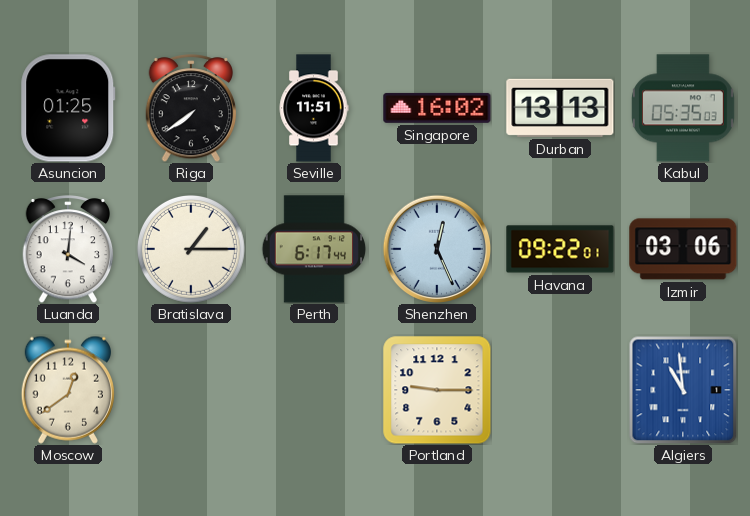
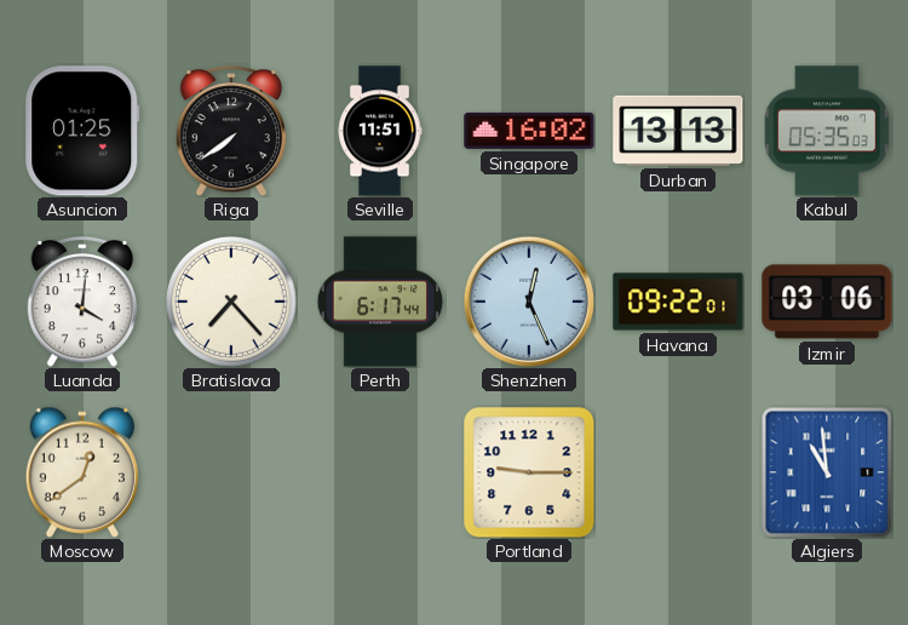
Bratislava: 1:15 -> 7:23
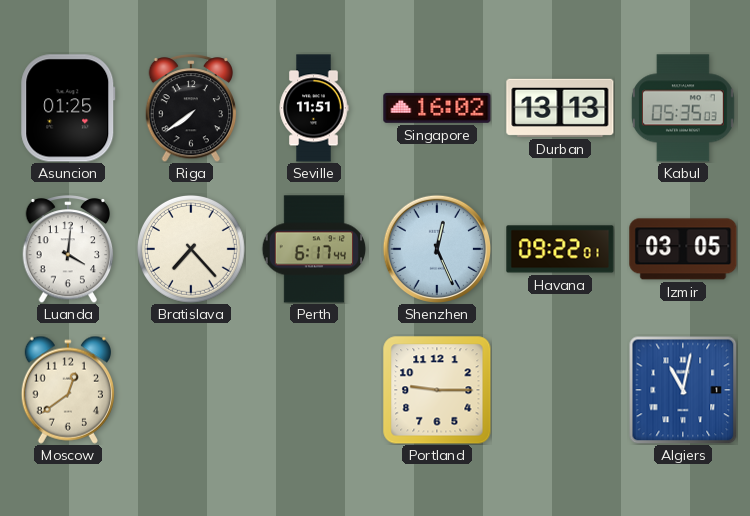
Izmir: 03:06 -> 03:05
Algiers: 10:59 -> 11:02
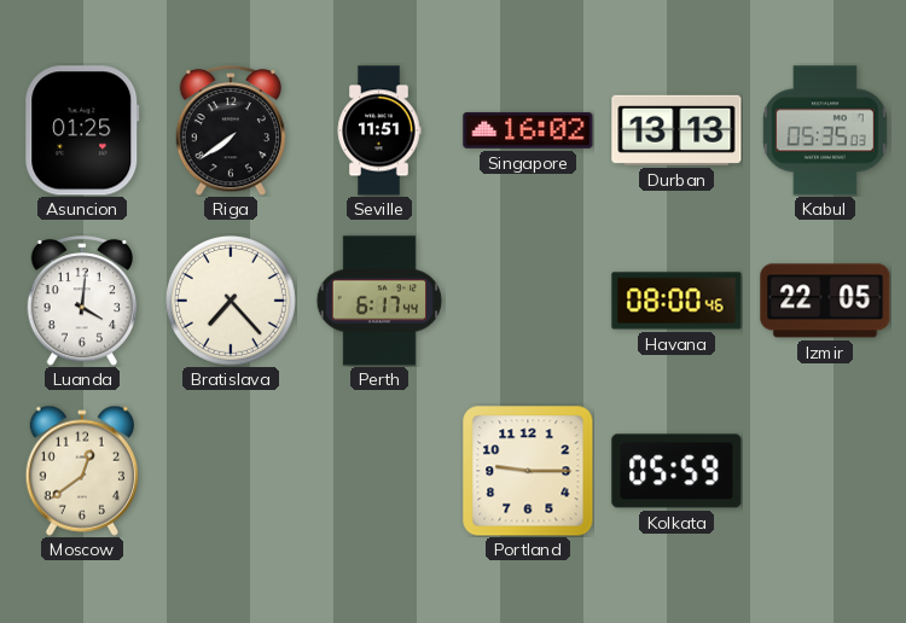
Shenzhen: 12:26 -> none
Havana: 09:22 -> 08:00
Izmir: 03:05 -> 22:05
Kolkata: none -> 05:59
Algiers: 11:02 -> none
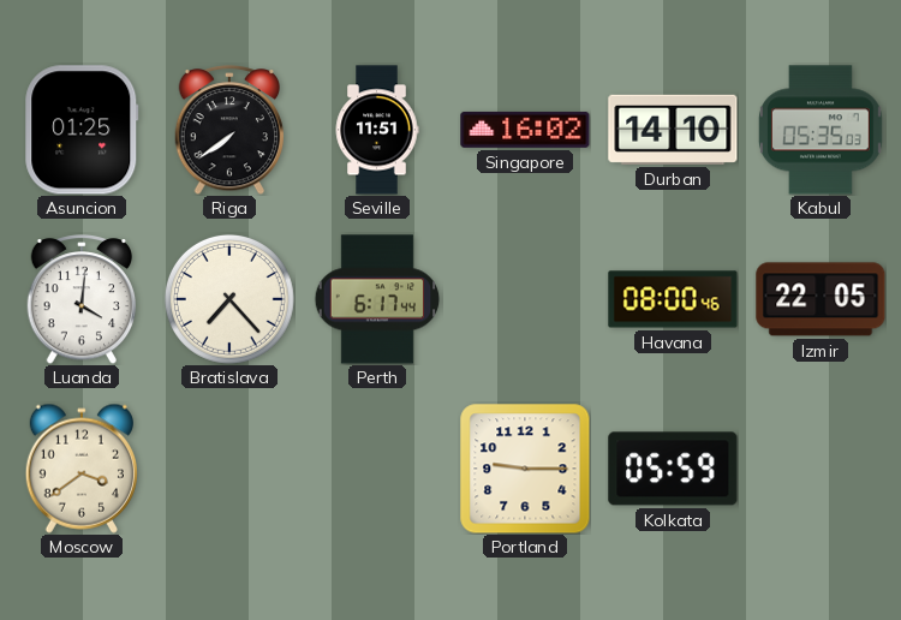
Durban: 13:13 -> 14:10
Moscow: 12:39 -> 3:39
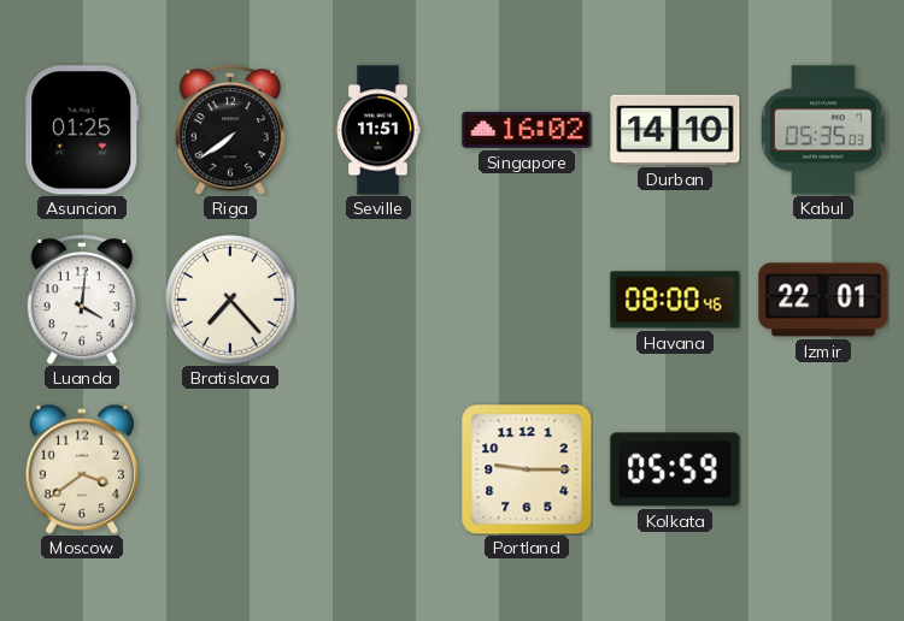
Perth: 6:17 -> none
Izmir: 22:05 -> 22:01
